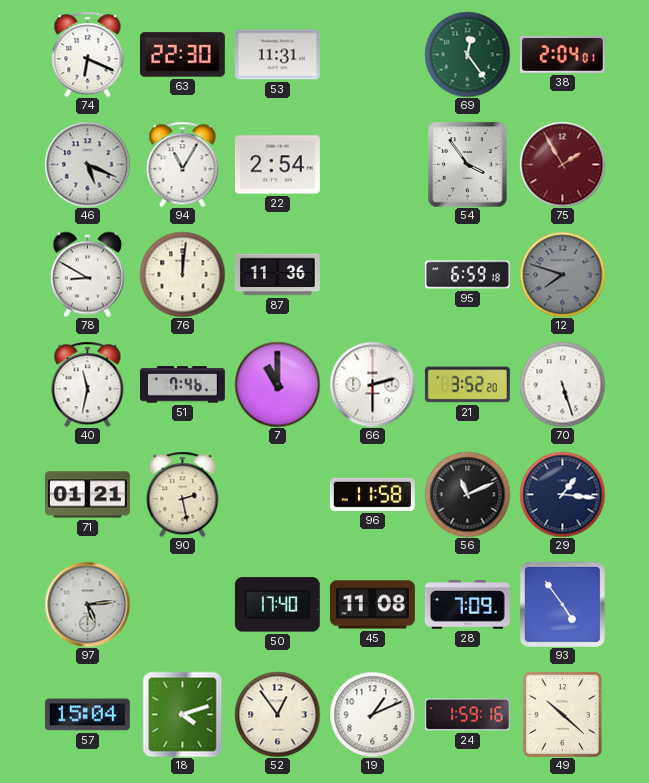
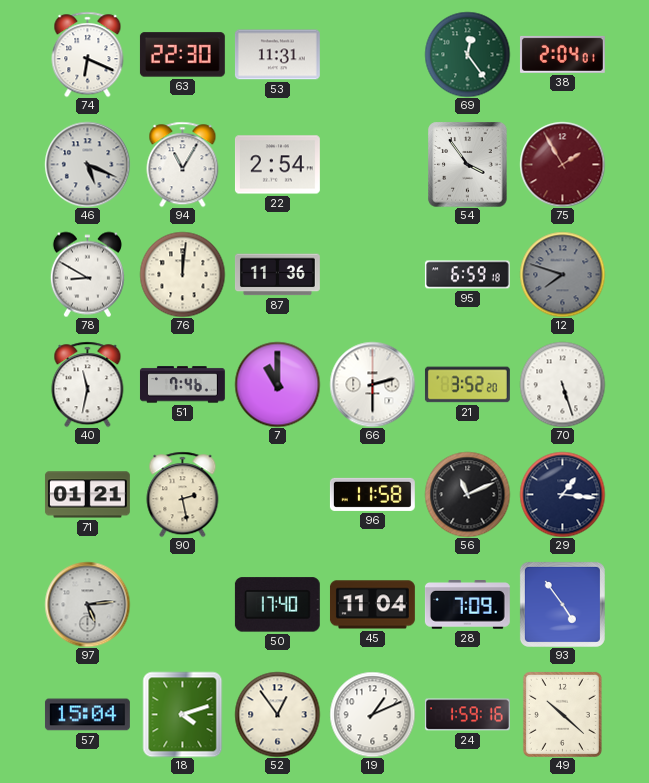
45: 11:08 -> 11:04
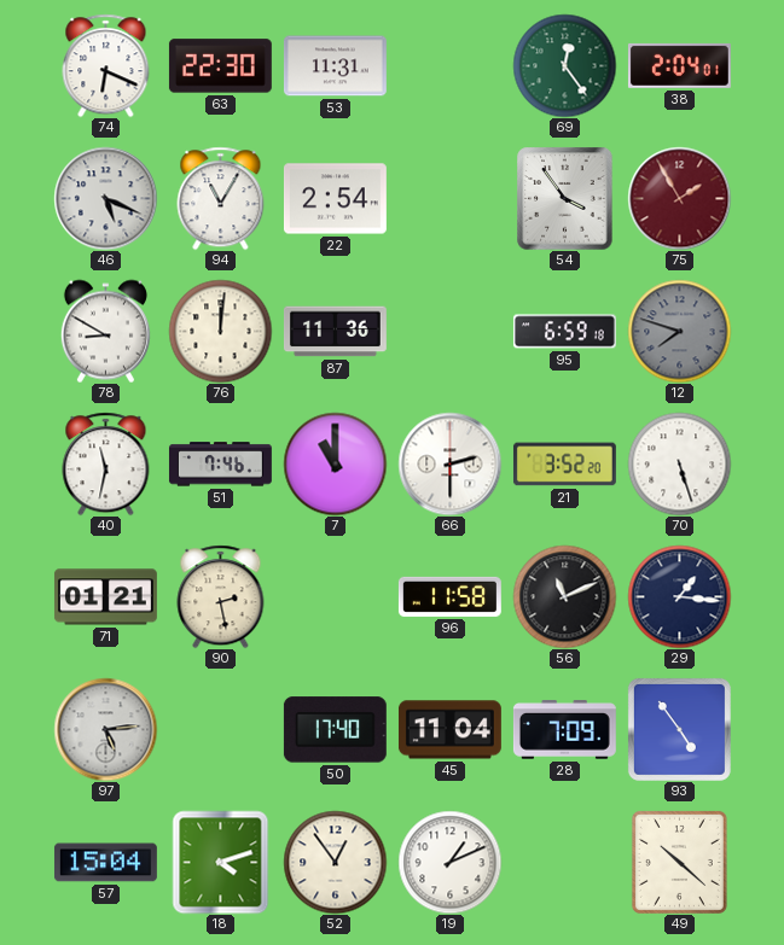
24: 1:59 -> none
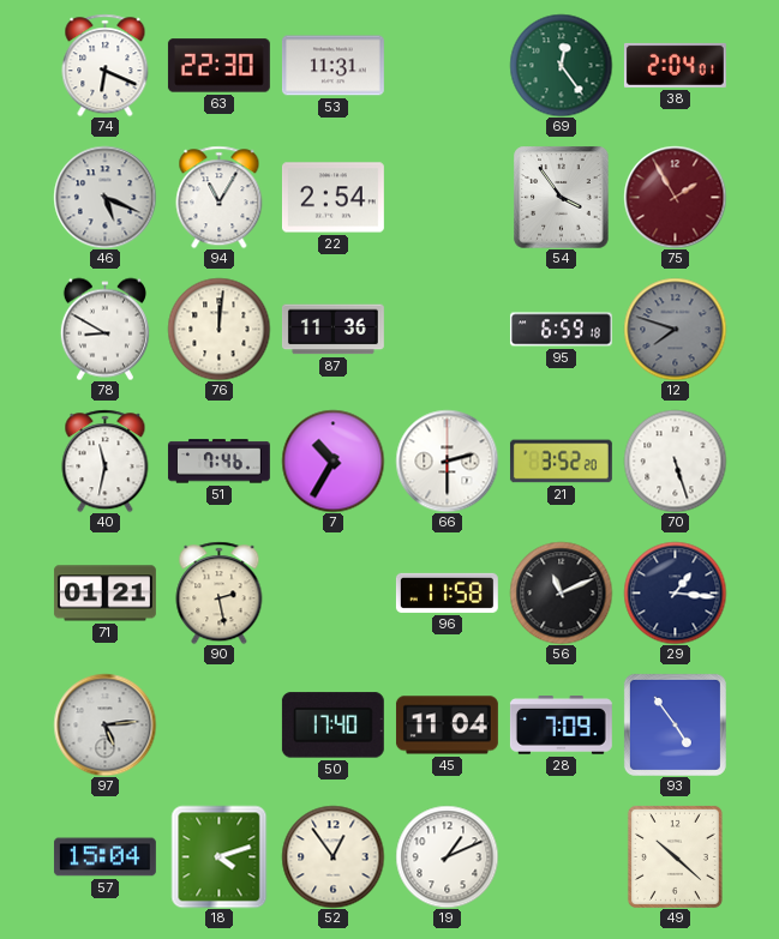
7: 11:00 -> 10:35
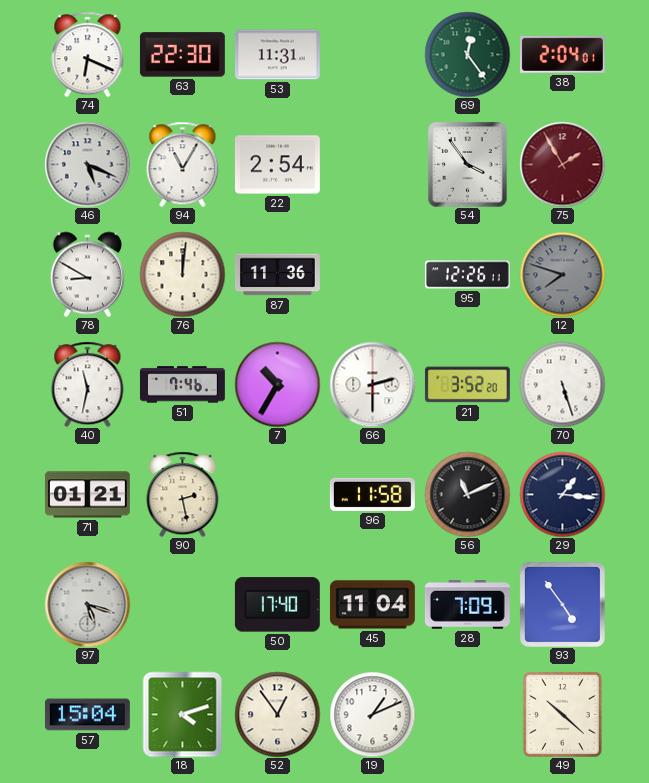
95: 6:59 -> 12:26
97: 5:14 -> 5:18
